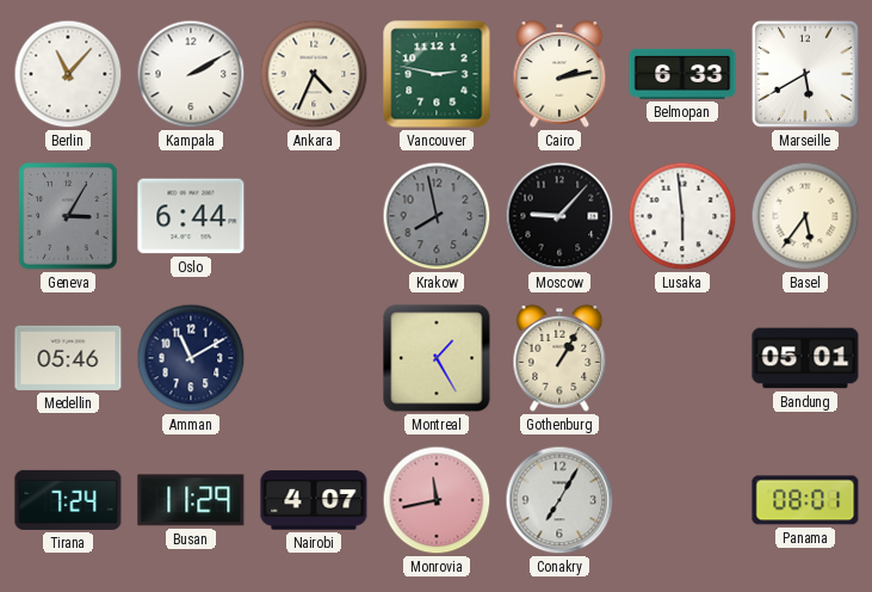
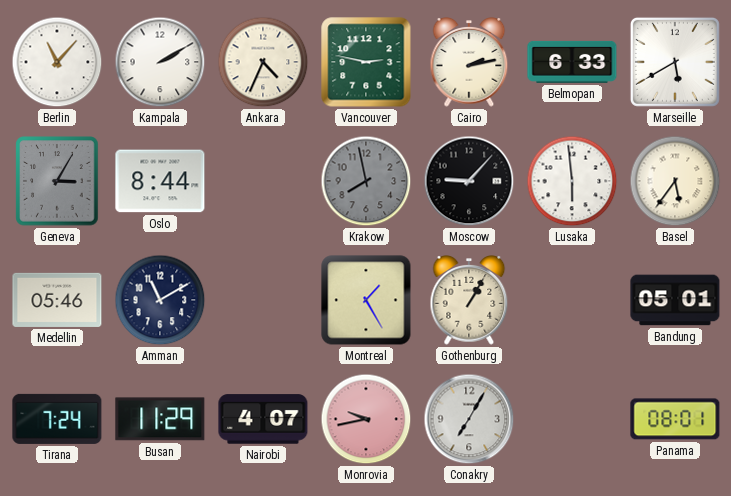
Oslo: 6:44 -> 8:44
Monrovia: 11:43 -> 9:43
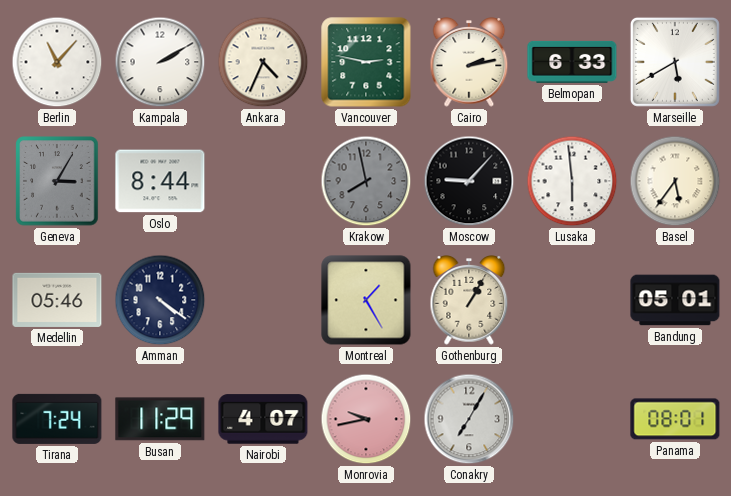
Amman: 11:10 -> 4:21
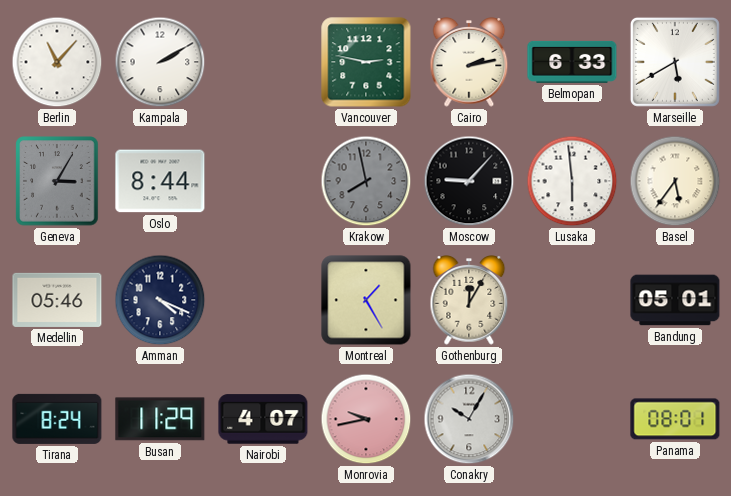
Ankara: 4:34 -> none
Amman: 4:21 -> 4:19
Gothenburg: 1:05 -> 12:05
Tirana: 7:24 -> 8:24
Conakry: 7:05 -> 10:05
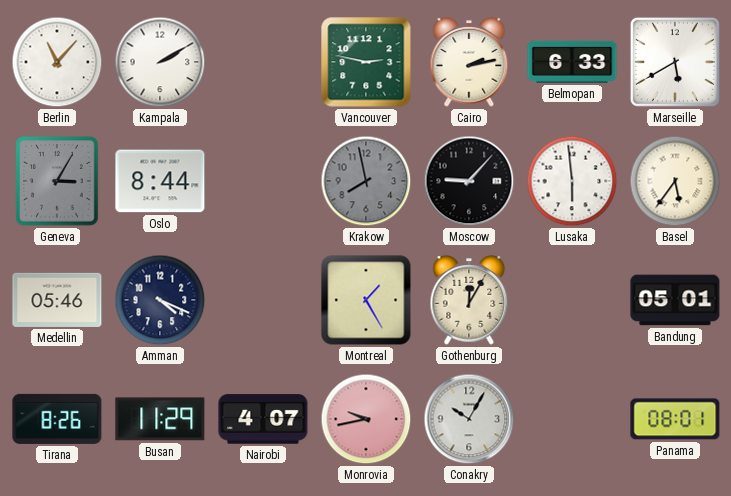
Tirana: 8:24 -> 8:26
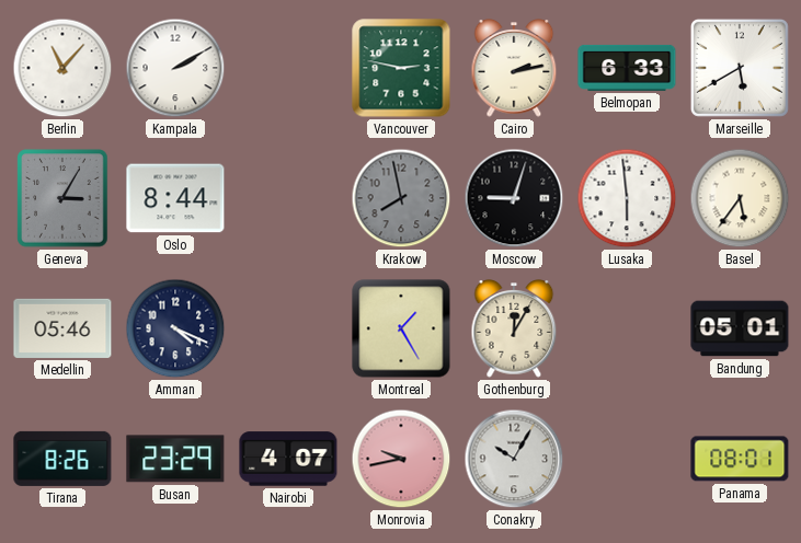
Moscow: 9:07 -> 9:03
Busan: 11:29 -> 23:29
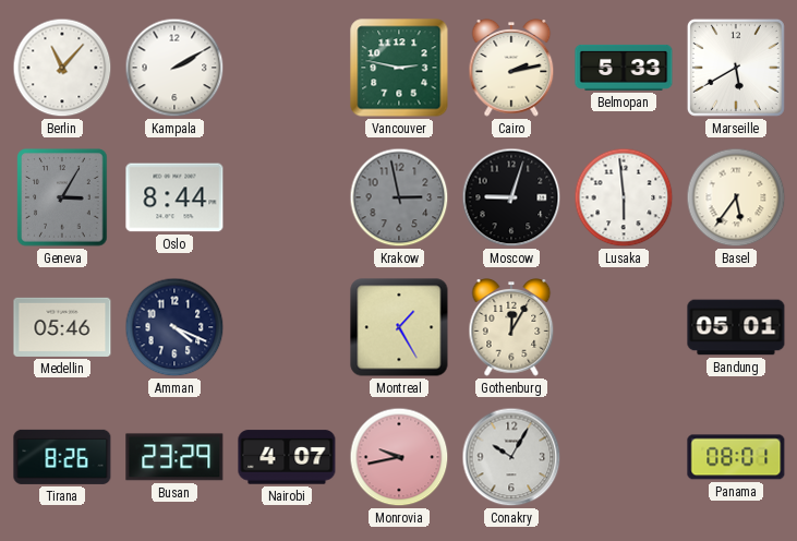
Belmopan: 6:33 -> 5:33
Krakow: 7:58 -> 2:58
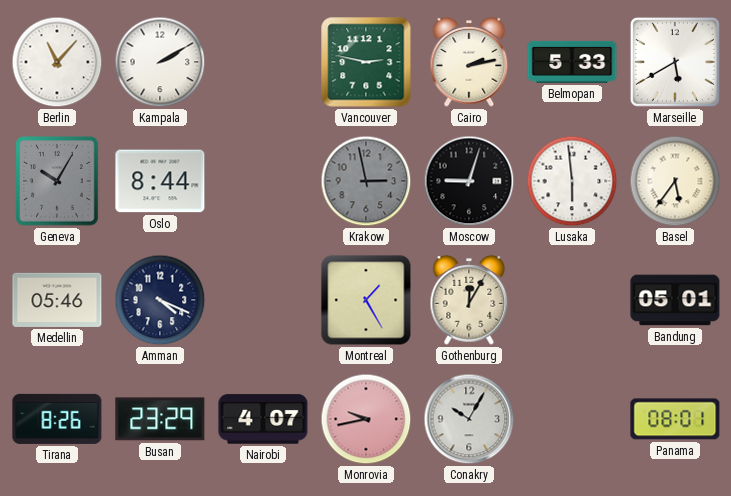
Geneva: 3:05 -> 10:05
